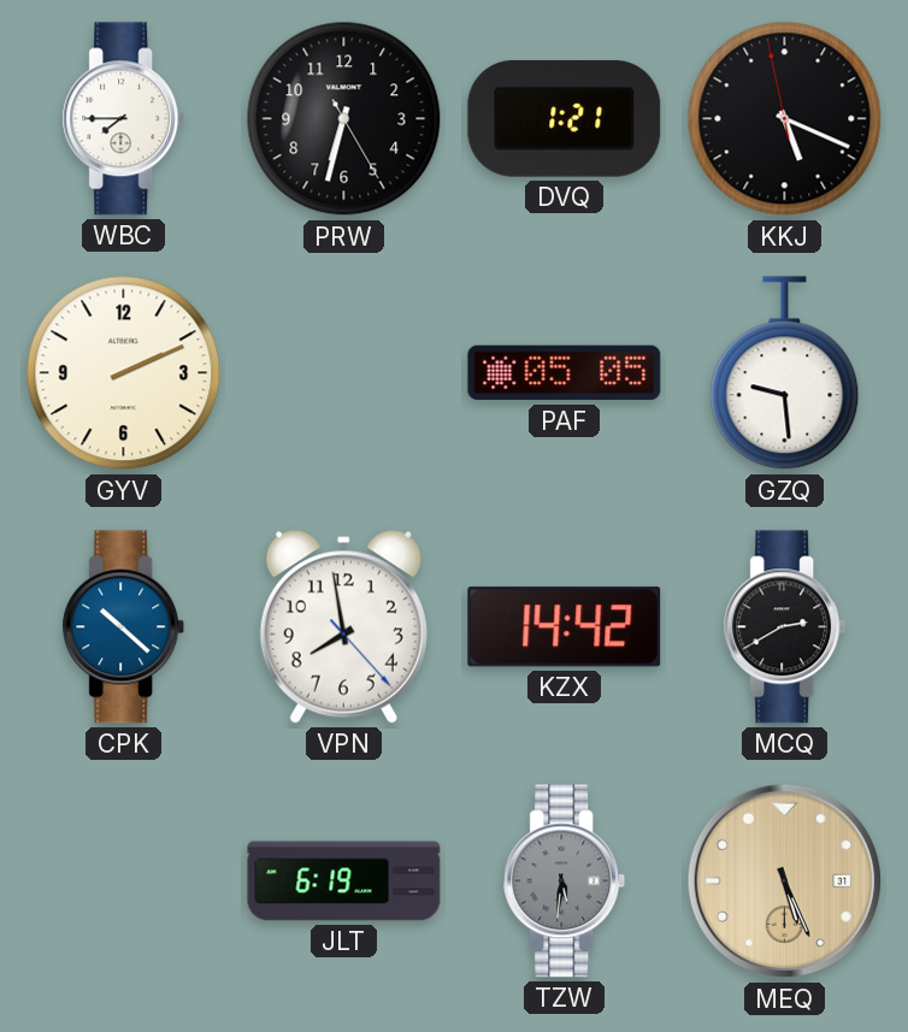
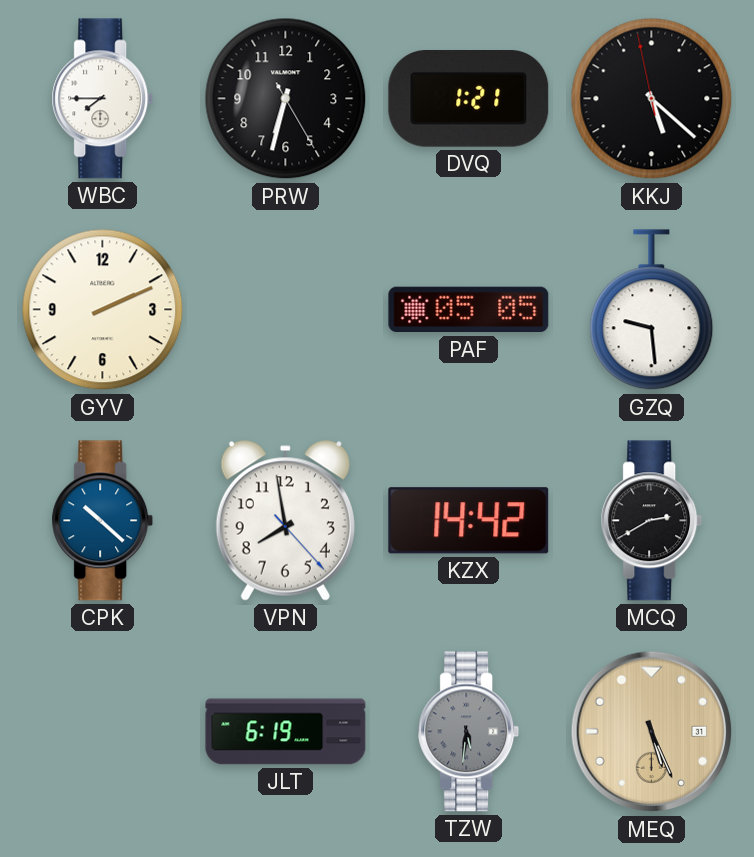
KKJ: 5:18 -> 5:21
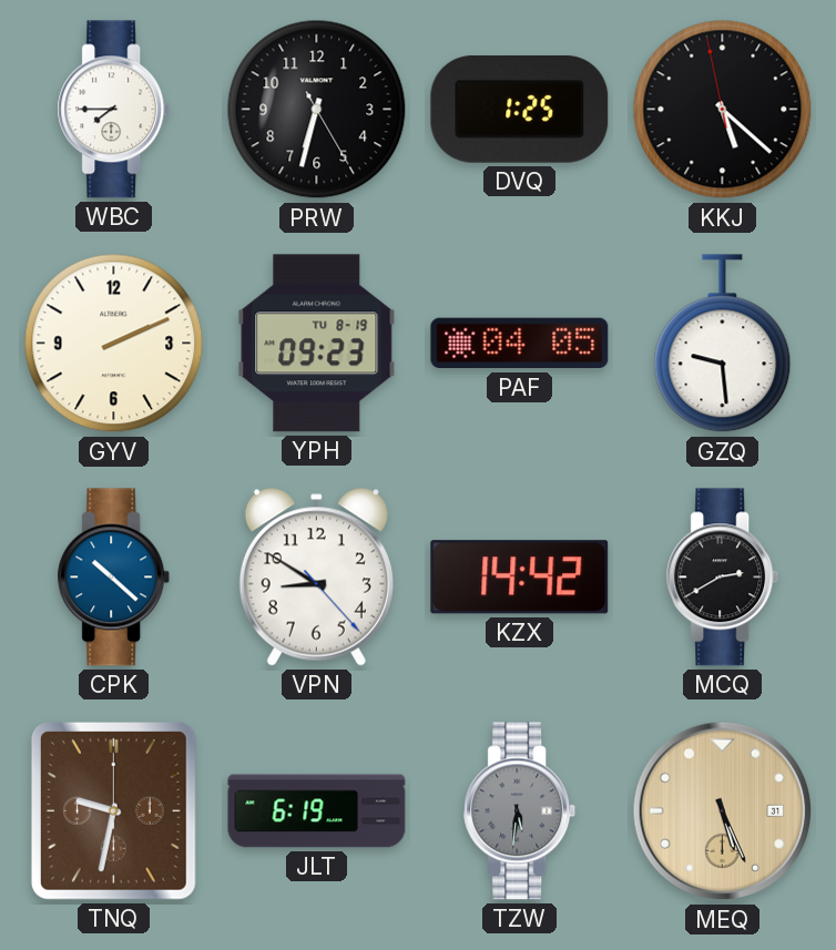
DVQ: 1:21 -> 1:25
YPH: none -> 09:23
PAF: 05:05 -> 04:05
VPN: 7:58 -> 8:50
TNQ: none -> 9:32
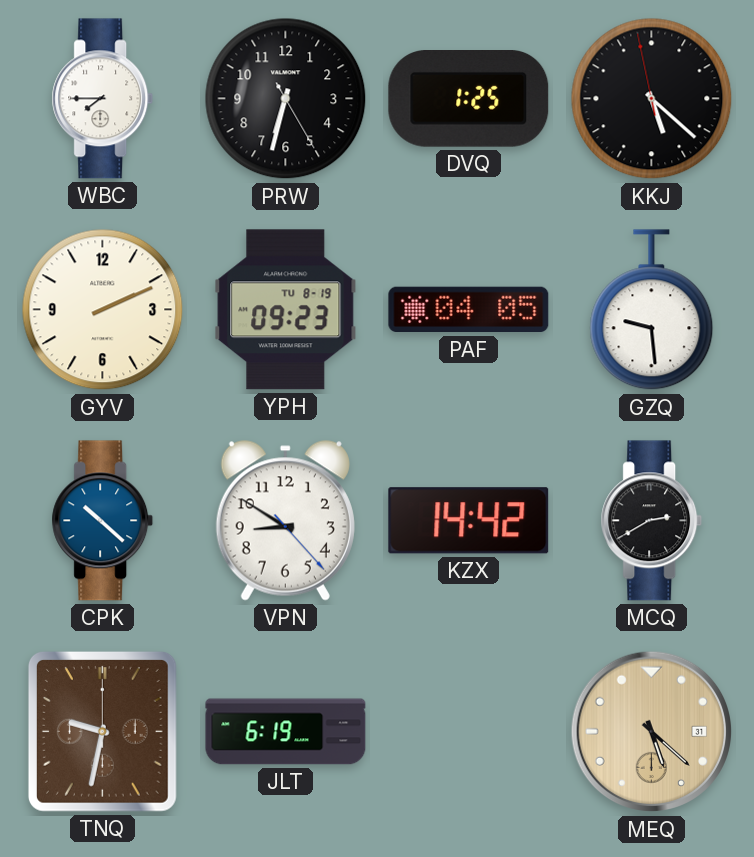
TZW: 5:31 -> none
MEQ: 5:26 -> 5:22
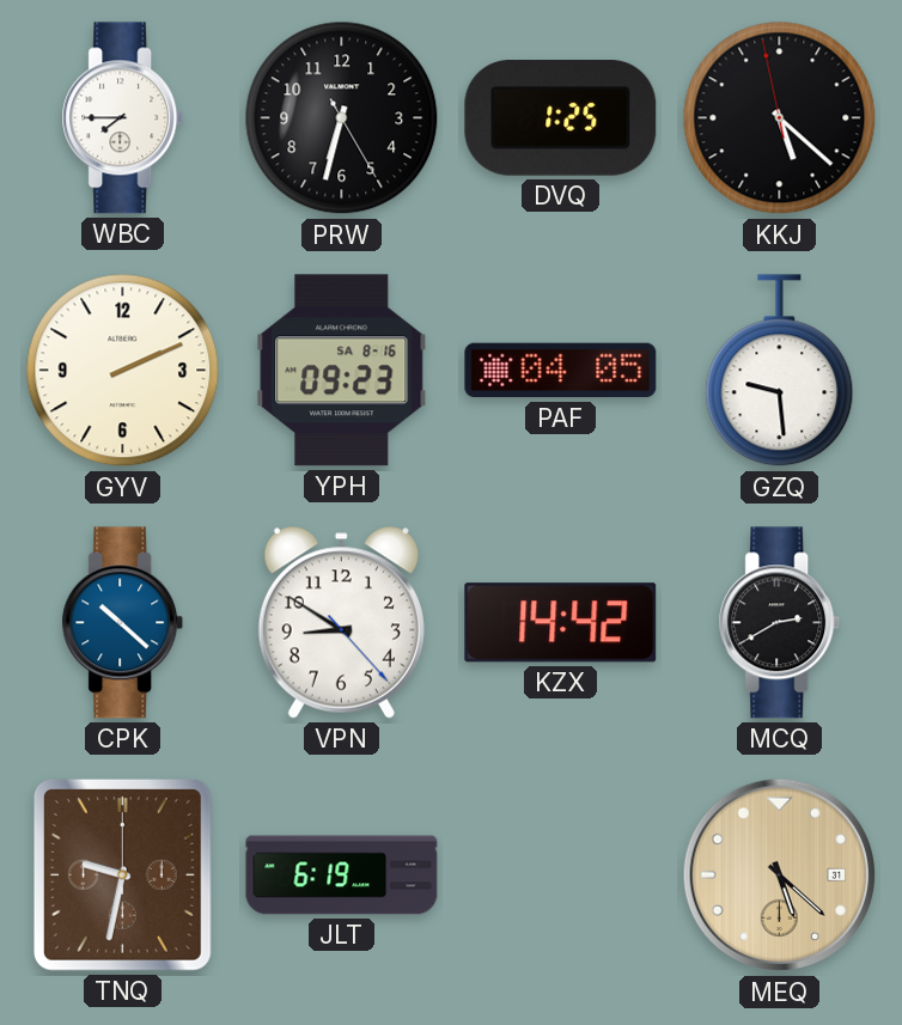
YPH date: TU 8-19 -> SA 8-16
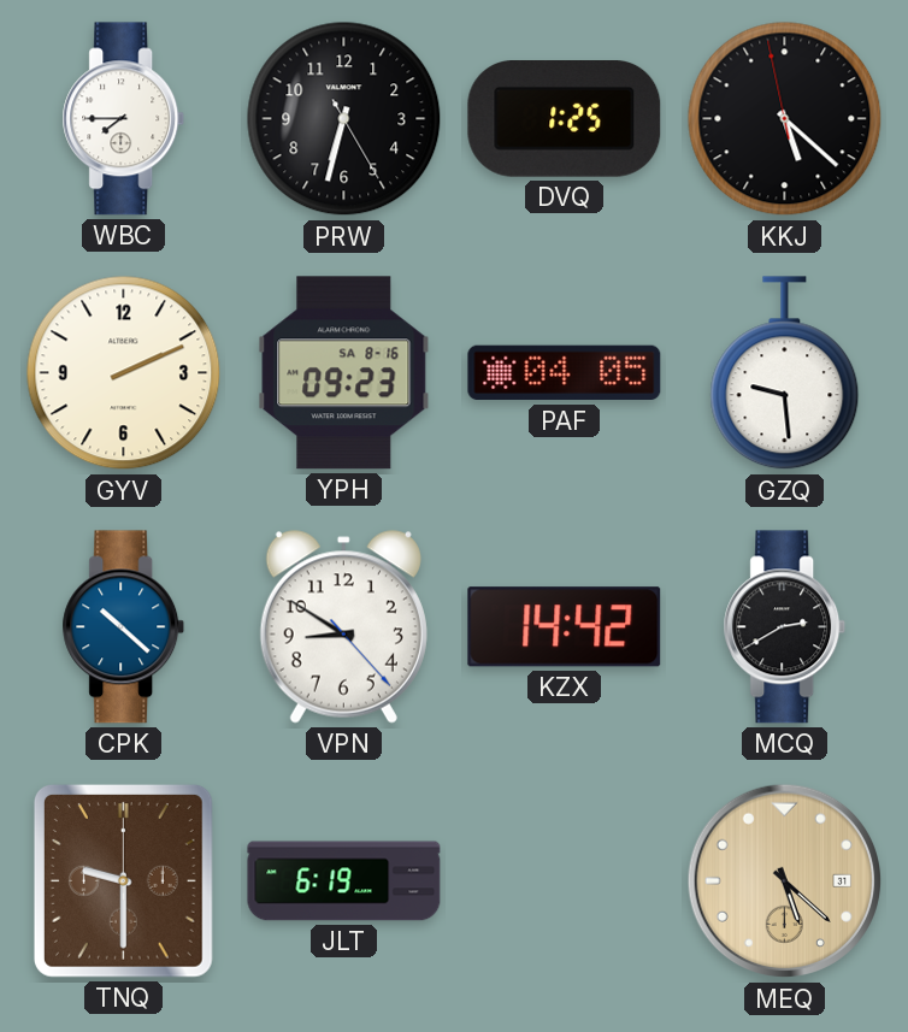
TNQ: 9:32 -> 9:30
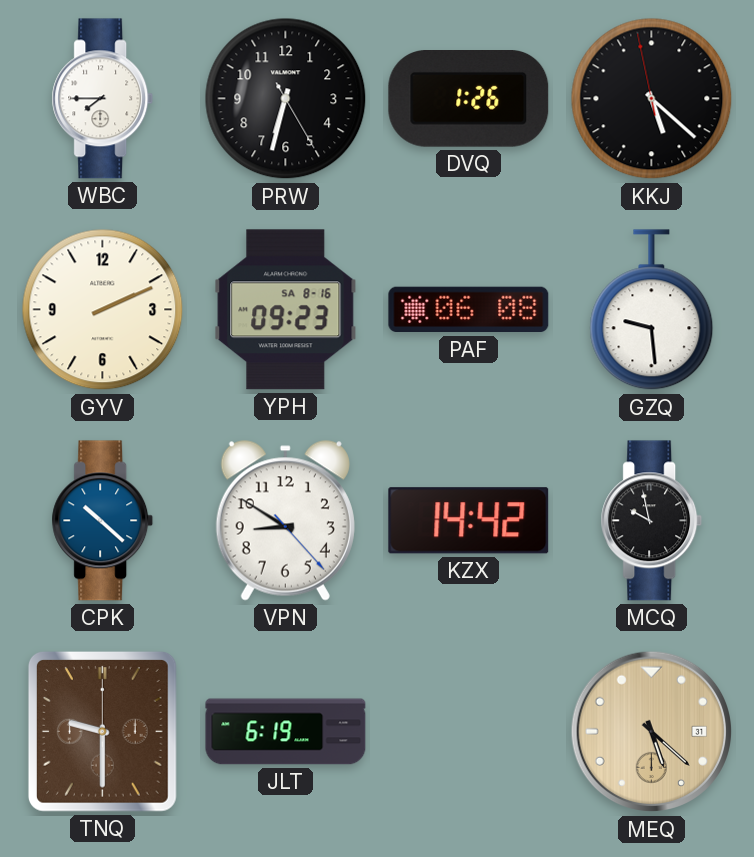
DVQ: 1:25 -> 1:26
PAF: 04:05 -> 06:08
MCQ: 2:40 -> 9:58
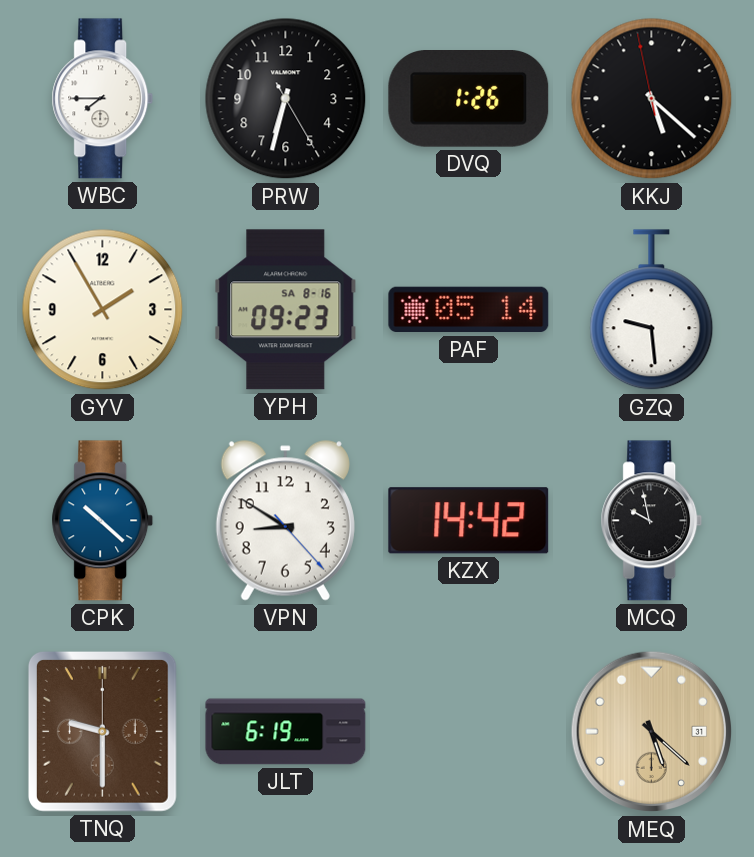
GYV: 2:11 -> 1:55
PAF: 06:08 -> 05:14
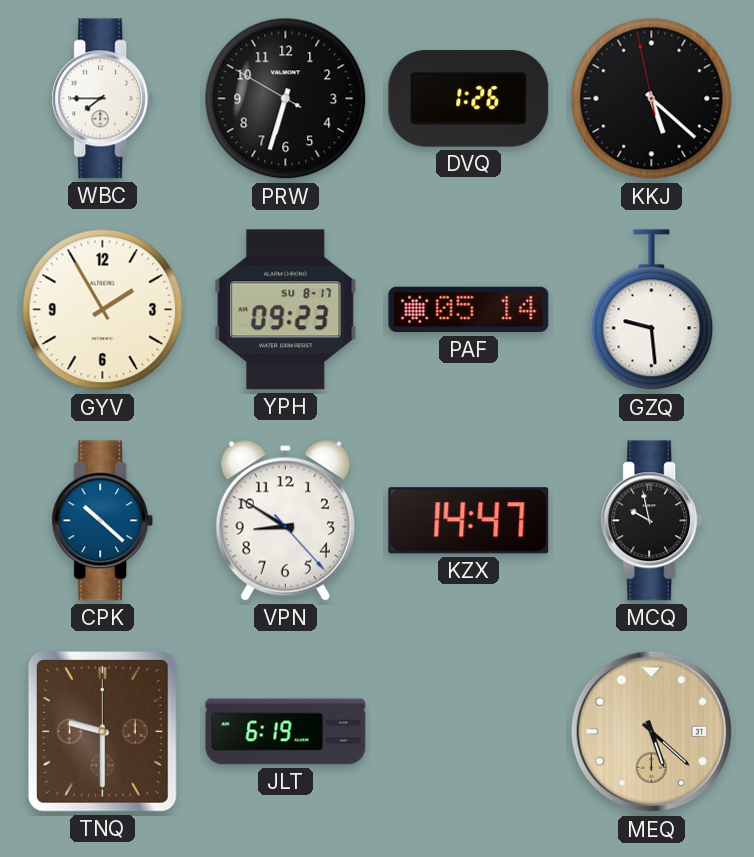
PRW: 6:32:25 -> 6:32:50
YPH date: SA 8-16 -> SU 8-17
KZX: 14:42 -> 14:47
